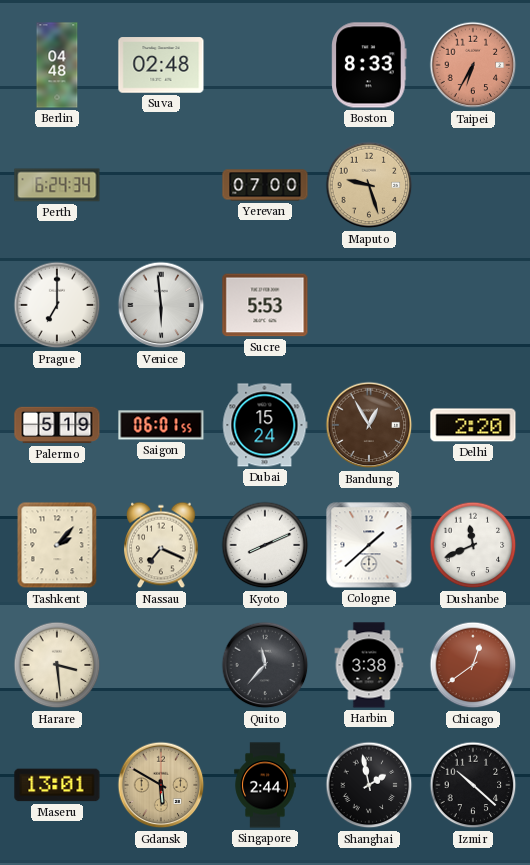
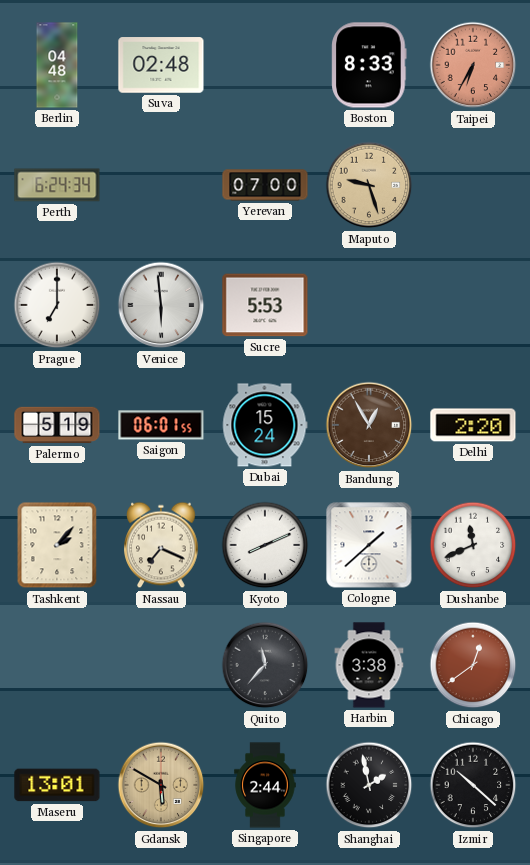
Harare: 3:29 -> none
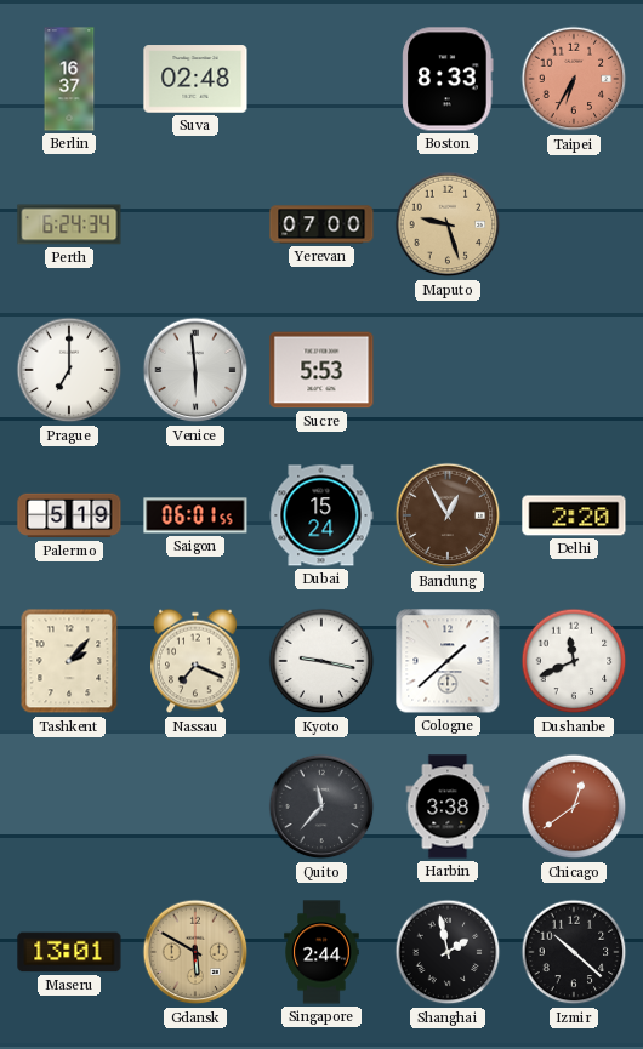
Berlin: 04:48 -> 16:37
Kyoto: 8:11 -> 9:17
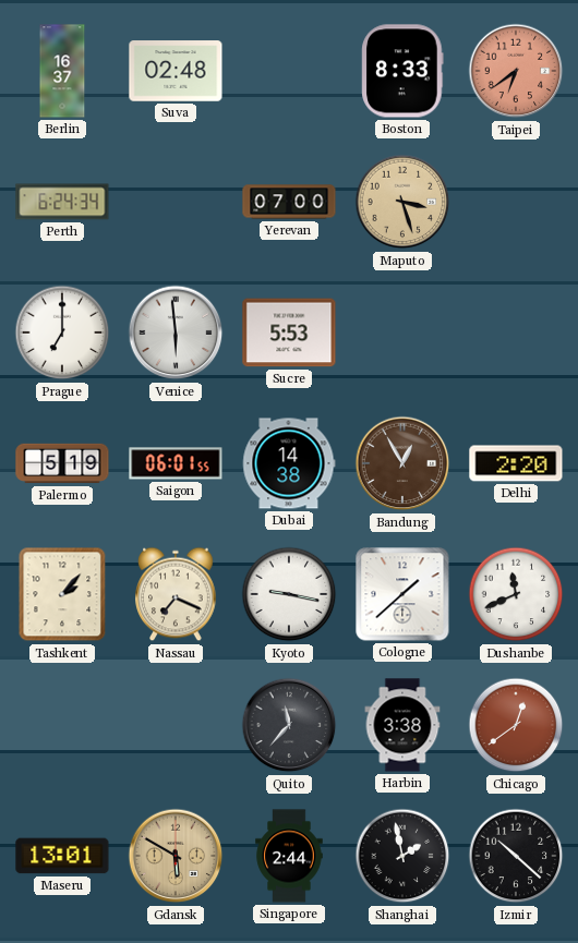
Taipei: 6:35 -> 6:39
Maputo: 9:27 -> 3:27
Dubai: 15:24 -> 14:38
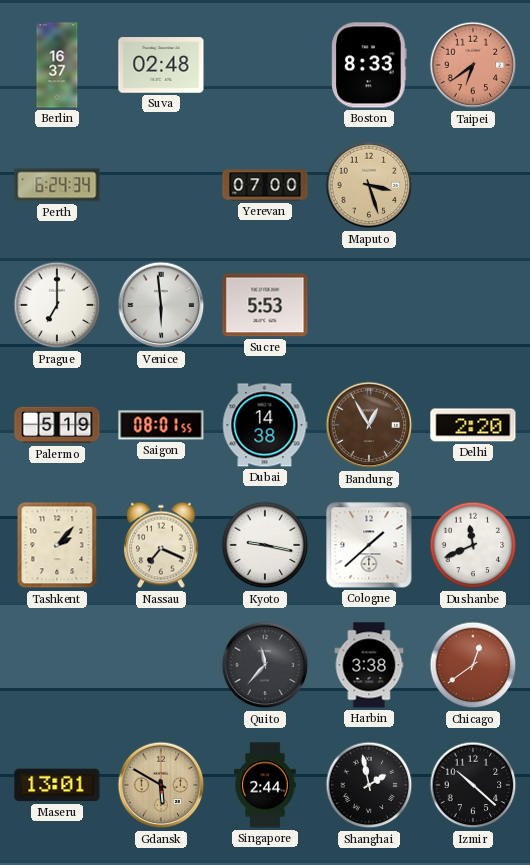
Saigon: 06:01 -> 08:01
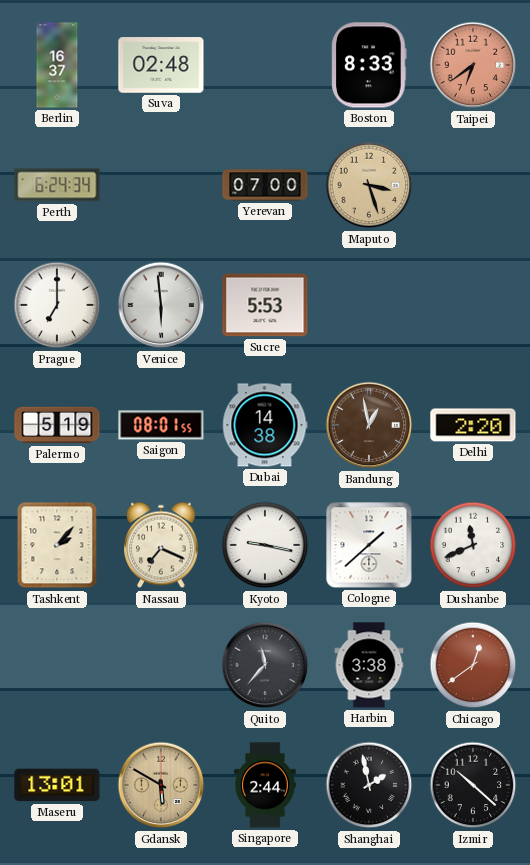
Bandung: 12:55 -> 12:58
